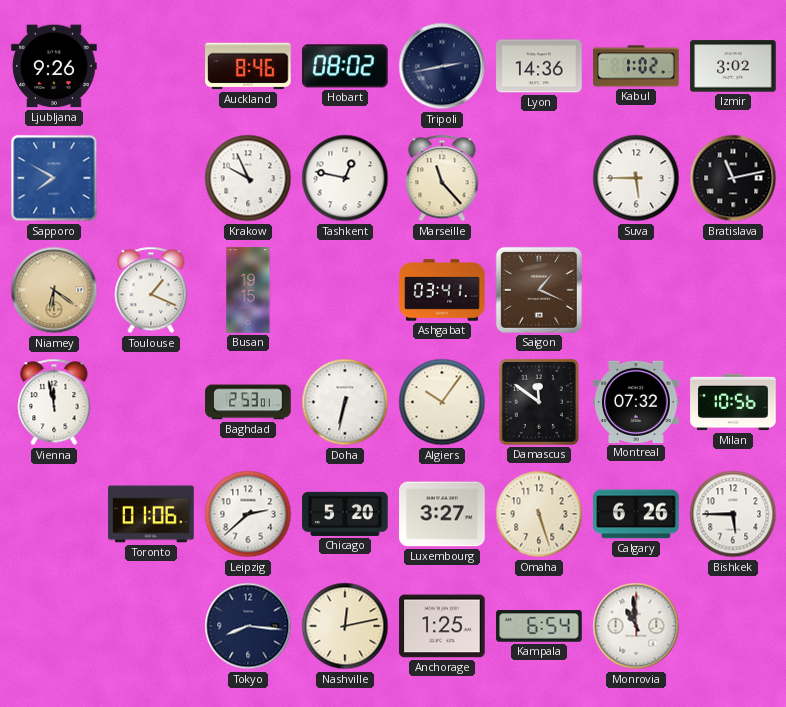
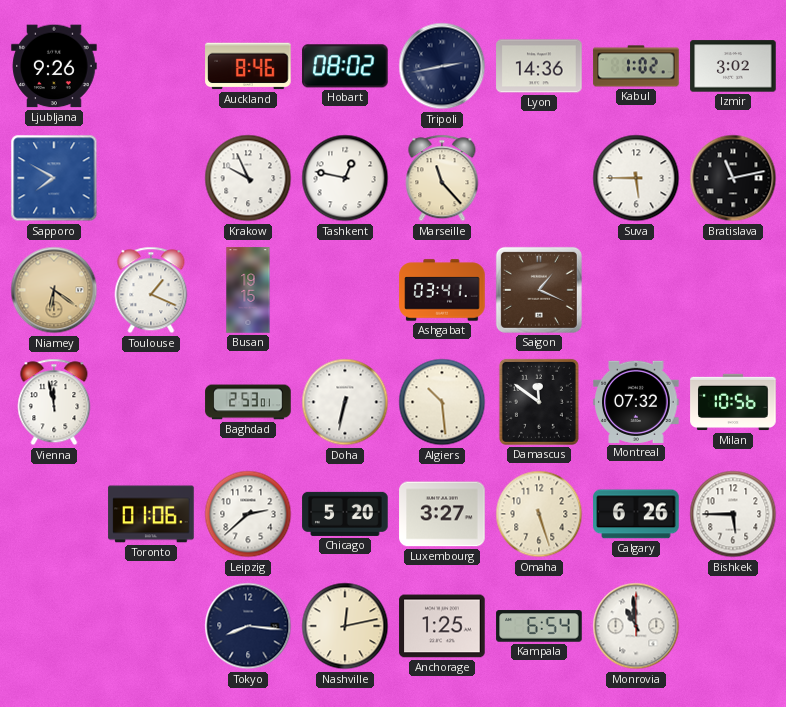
Algiers: 10:06 -> 10:29
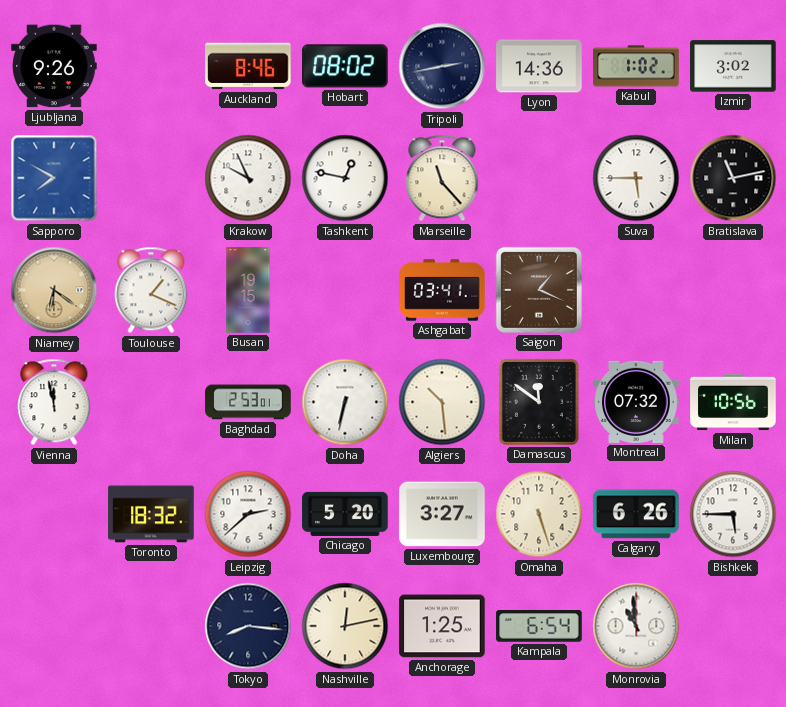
Toronto: 01:06 -> 18:32
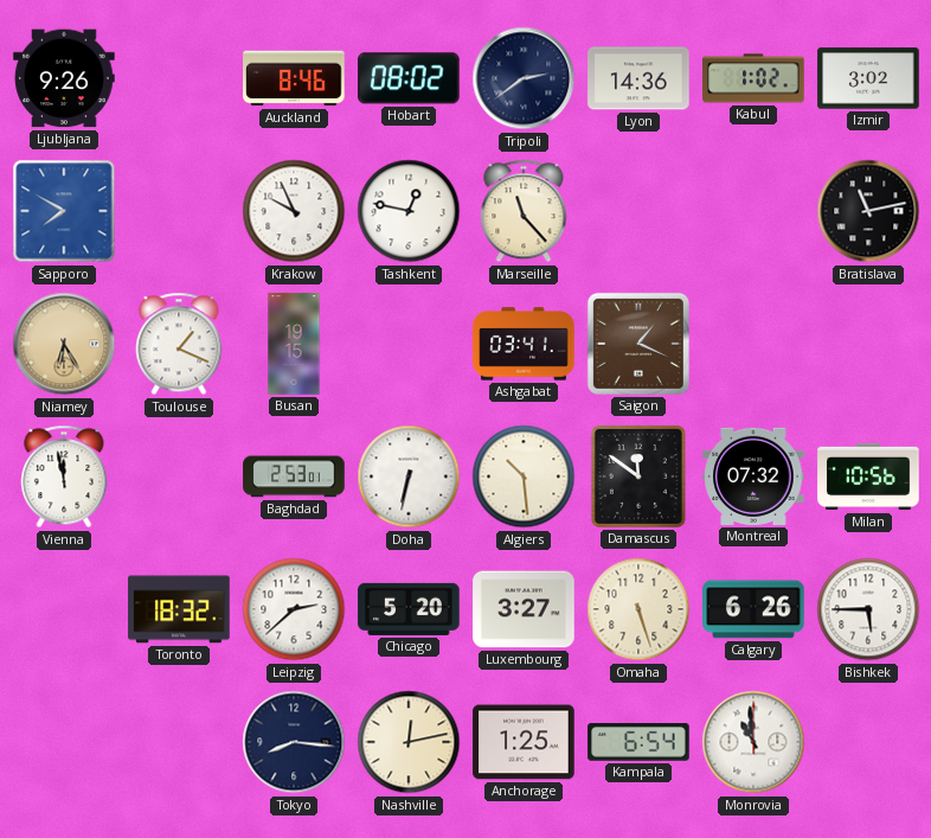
Tripoli: 2:43 -> 2:39
Suva: 5:45 -> none
Niamey: 6:21 -> 6:25
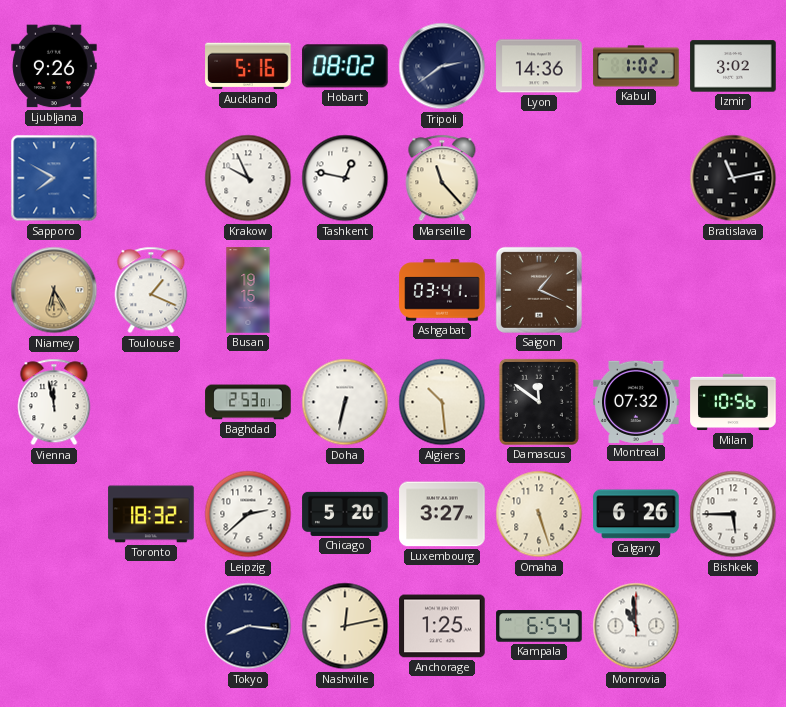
Auckland: 8:46 -> 5:16
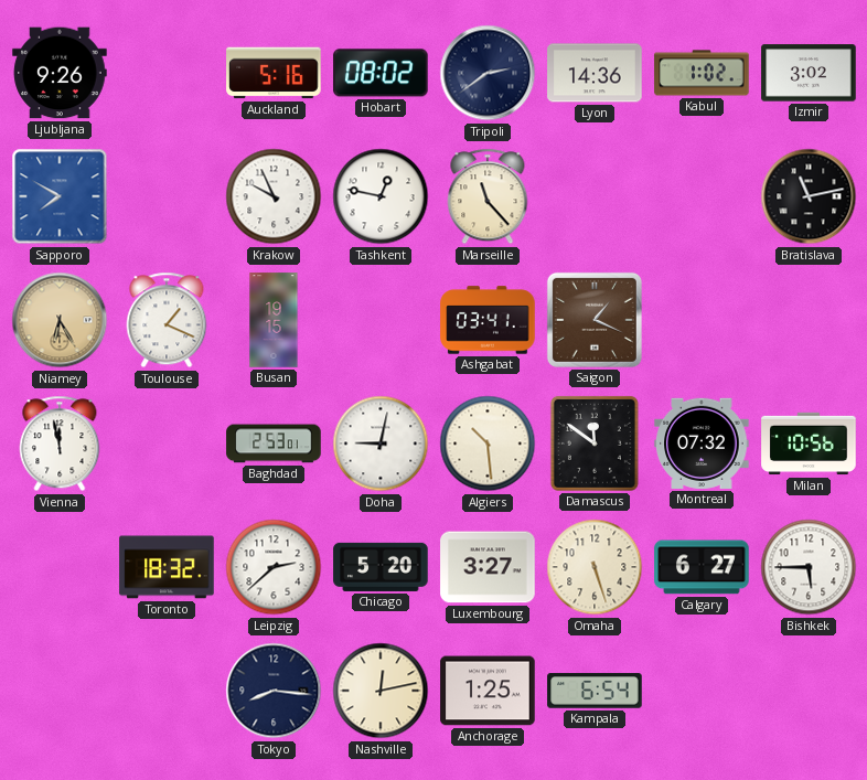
Doha: 6:32 -> 9:02
Calgary: 6:26 -> 6:27
Monrovia: 10:59 -> none
